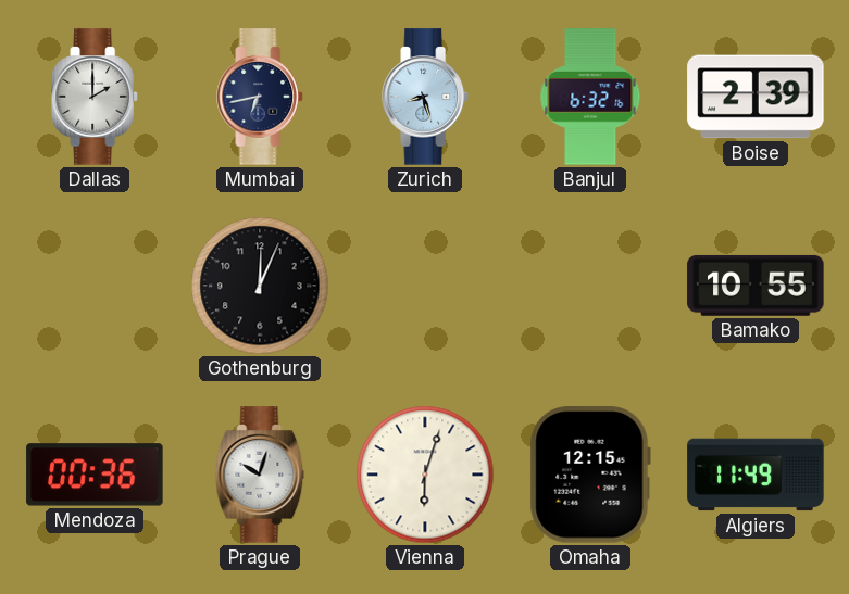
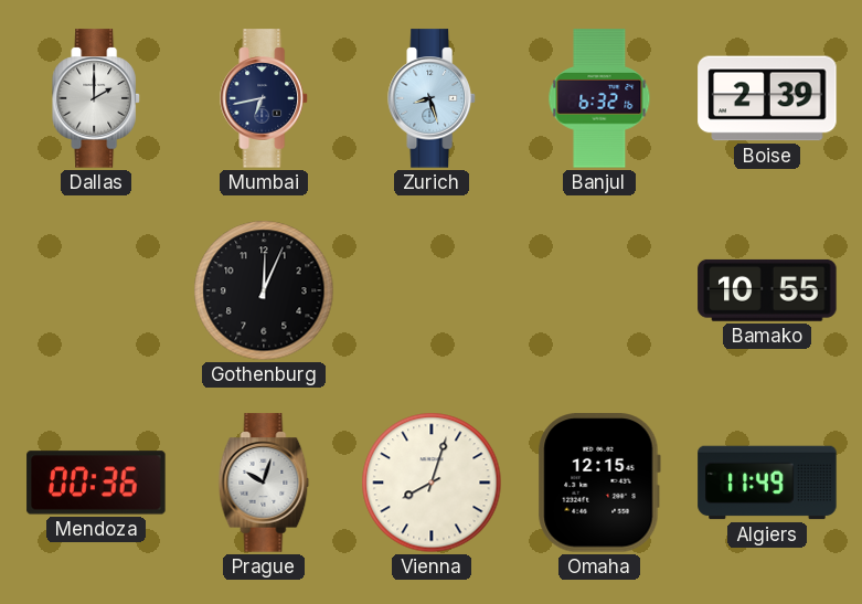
Vienna: 6:03 -> 8:03
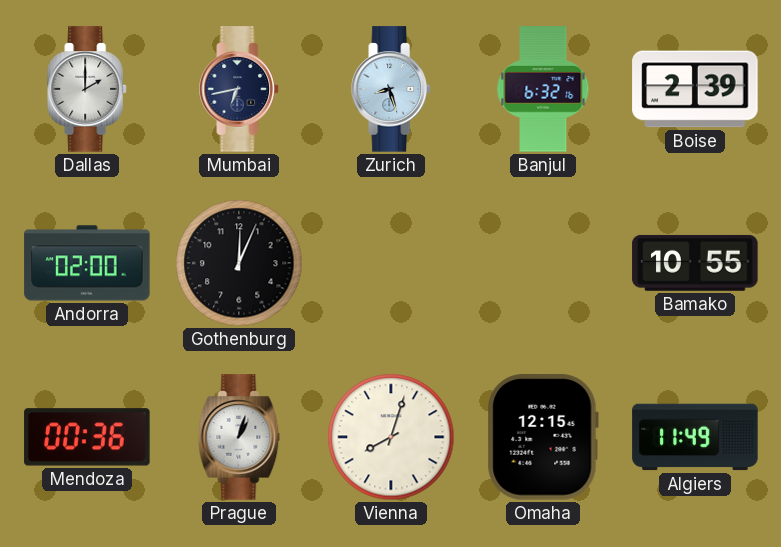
Andorra: none -> 02:00
Prague: 10:03 -> 1:03
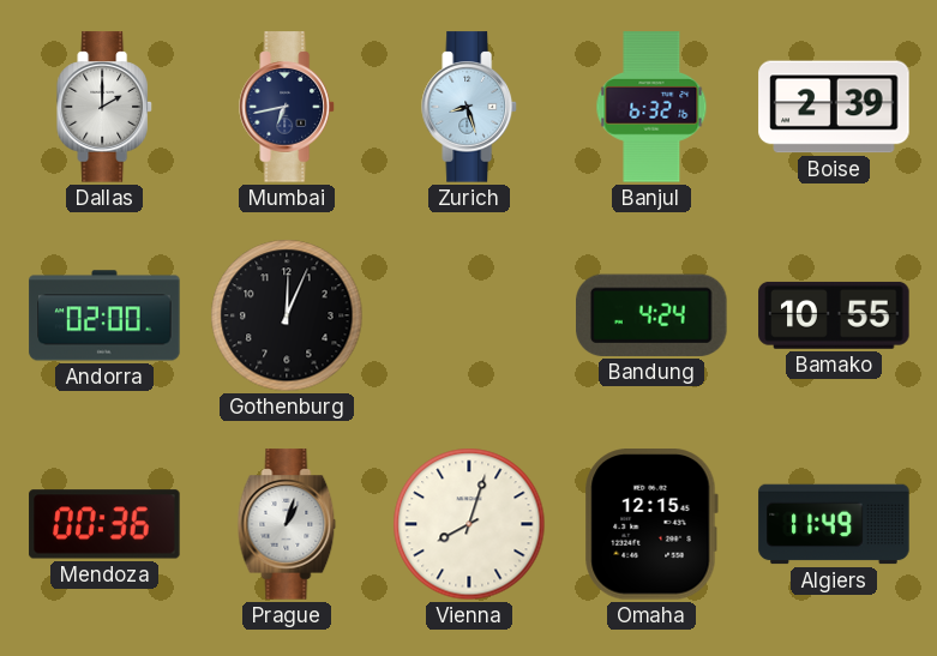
Bandung: none -> 4:24
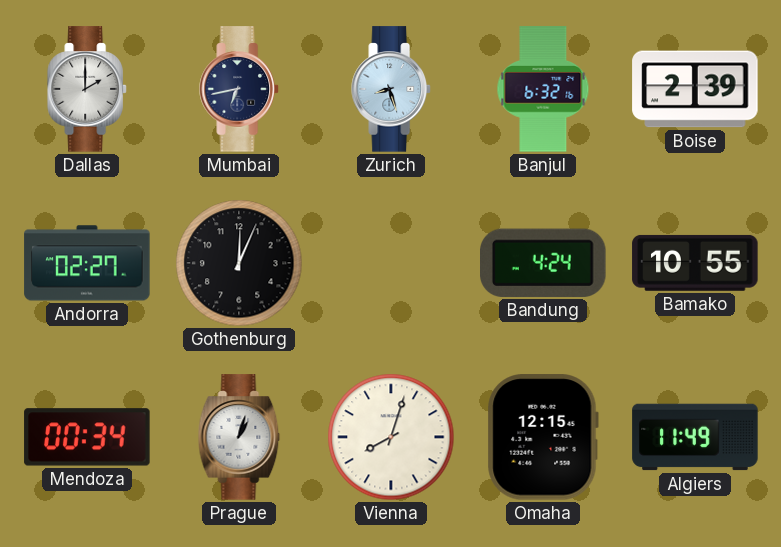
Andorra: 02:00 -> 02:27
Mendoza: 00:36 -> 00:34
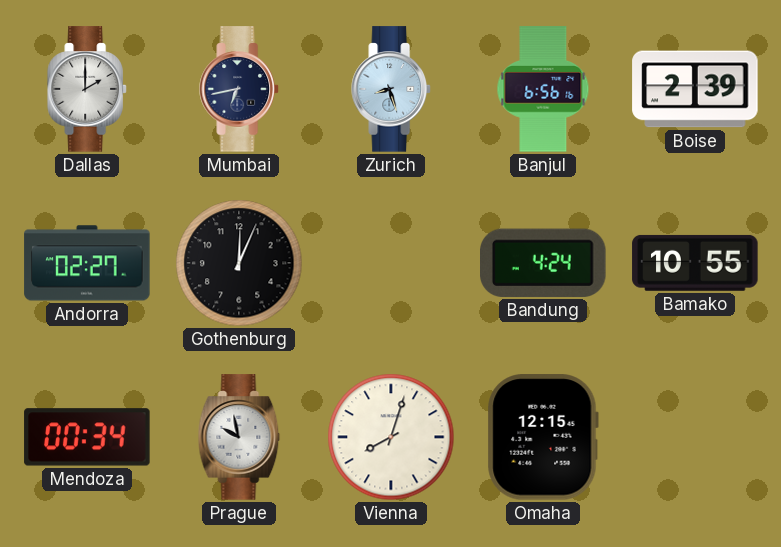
Banjul: 6:32 -> 6:56
Prague: 1:03 -> 9:58
Algiers: 11:49 -> none
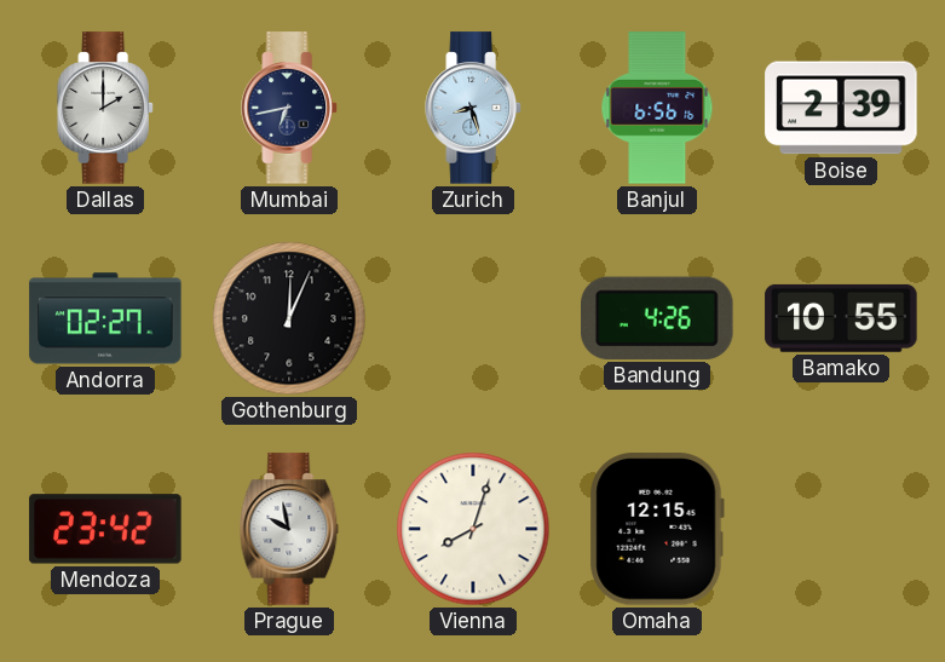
Bandung: 4:24 -> 4:26
Mendoza: 00:34 -> 23:42
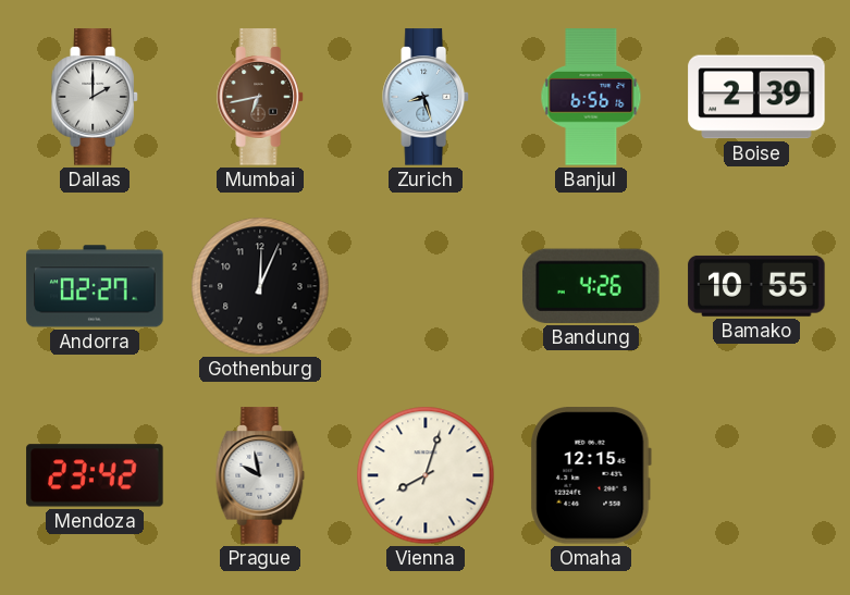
Mumbai dial: navy -> brown
